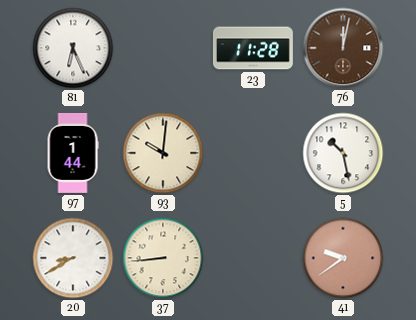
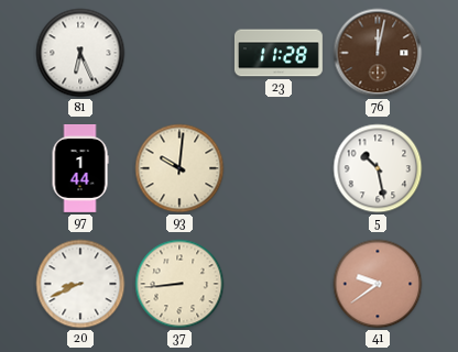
20: 8:40 -> 8:41
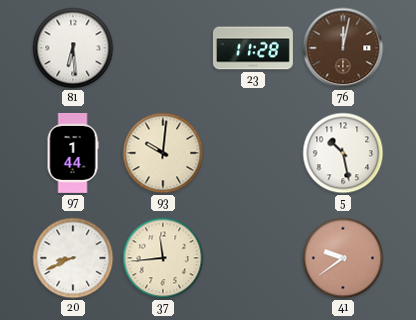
81: 6:26 -> 6:29
37: 8:44 -> 11:44
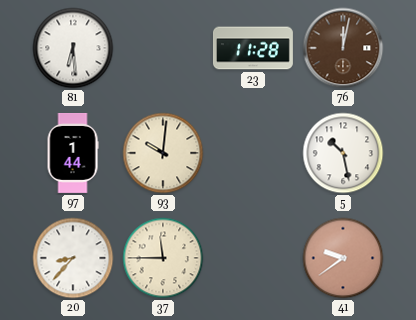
20: 8:41 -> 8:37
37: 11:44 -> 11:45
